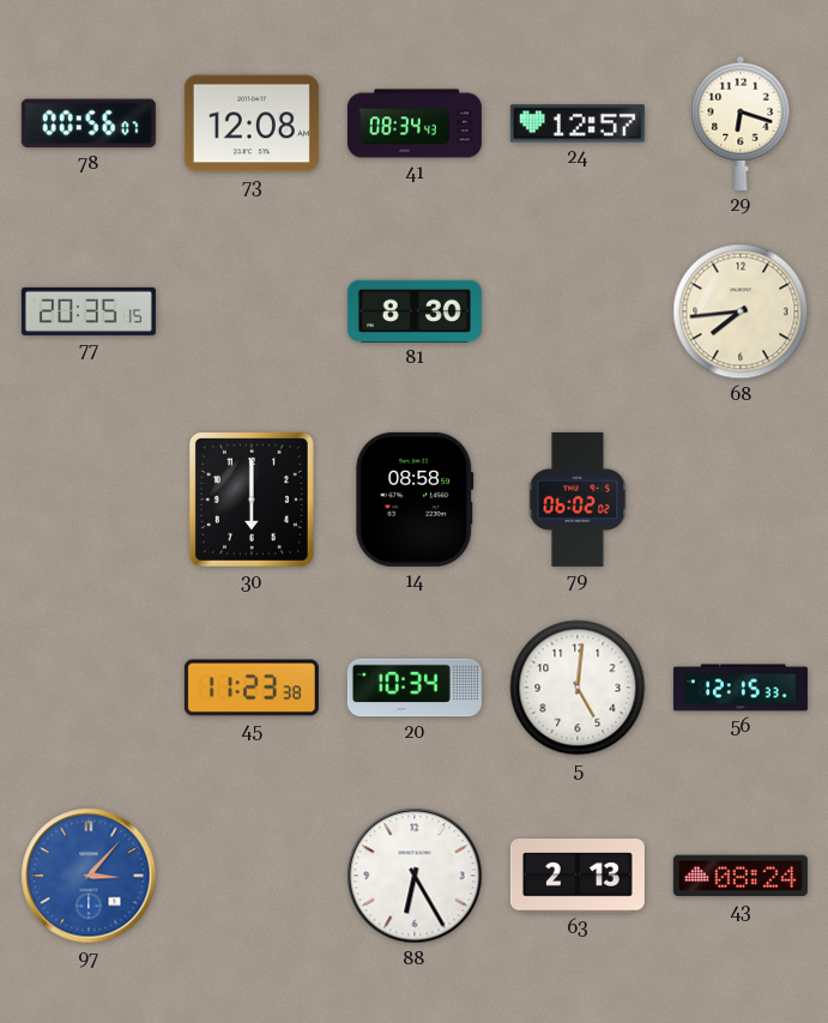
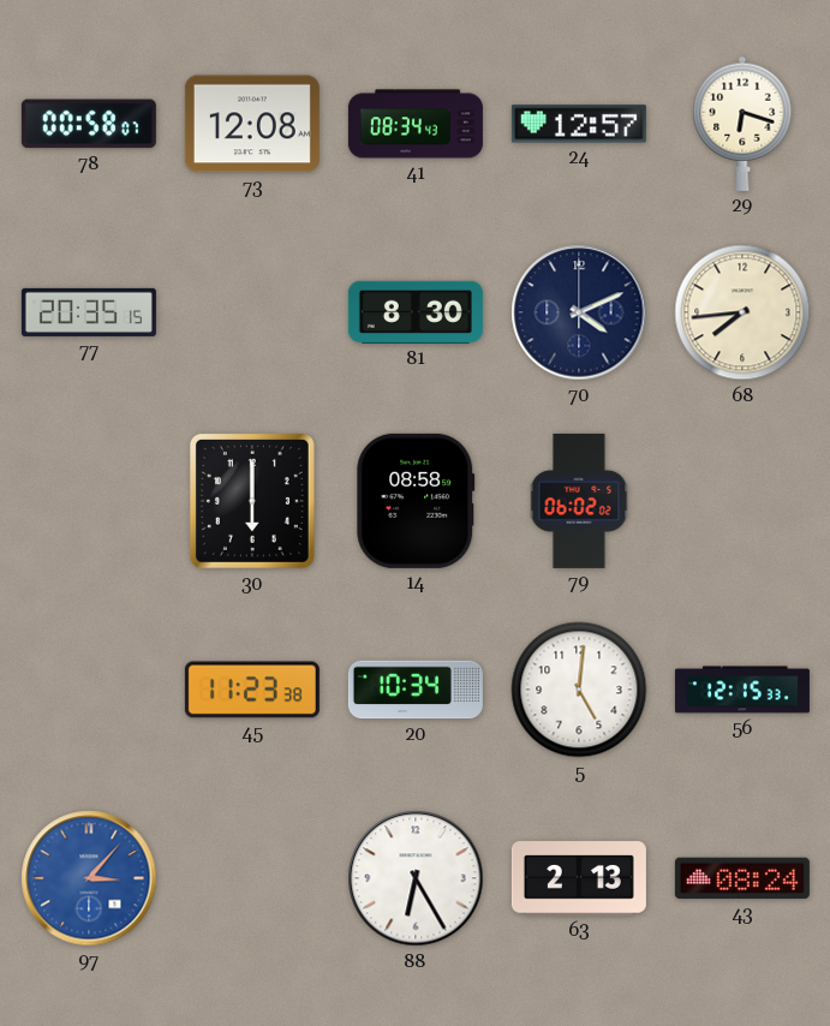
78: 00:56 -> 00:58
70: none -> 4:11
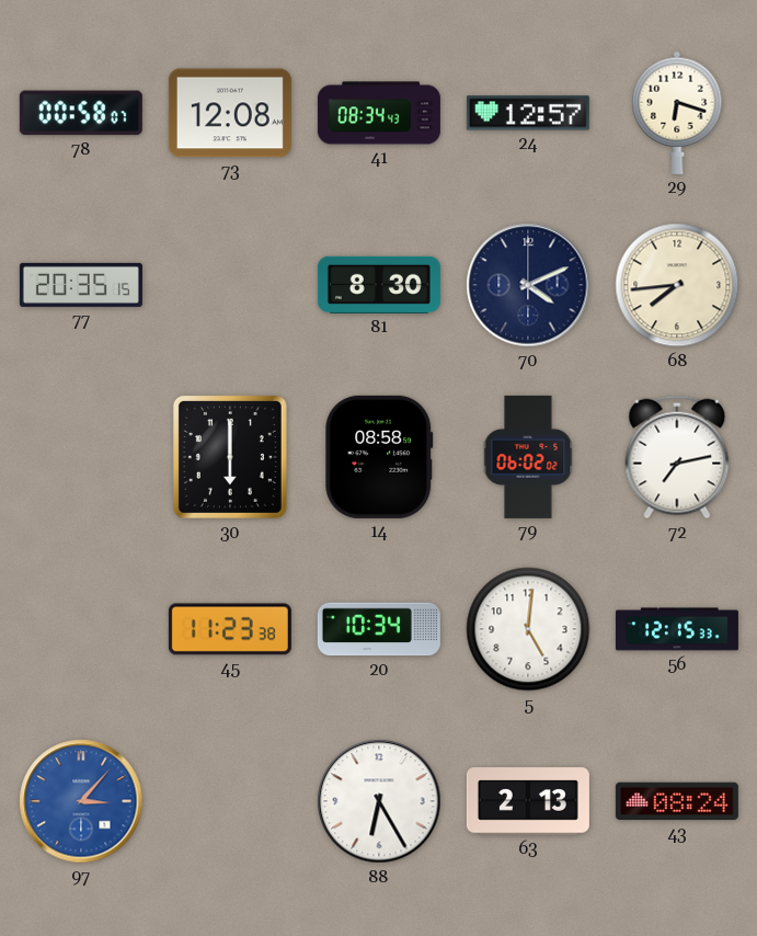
72: none -> 7:13
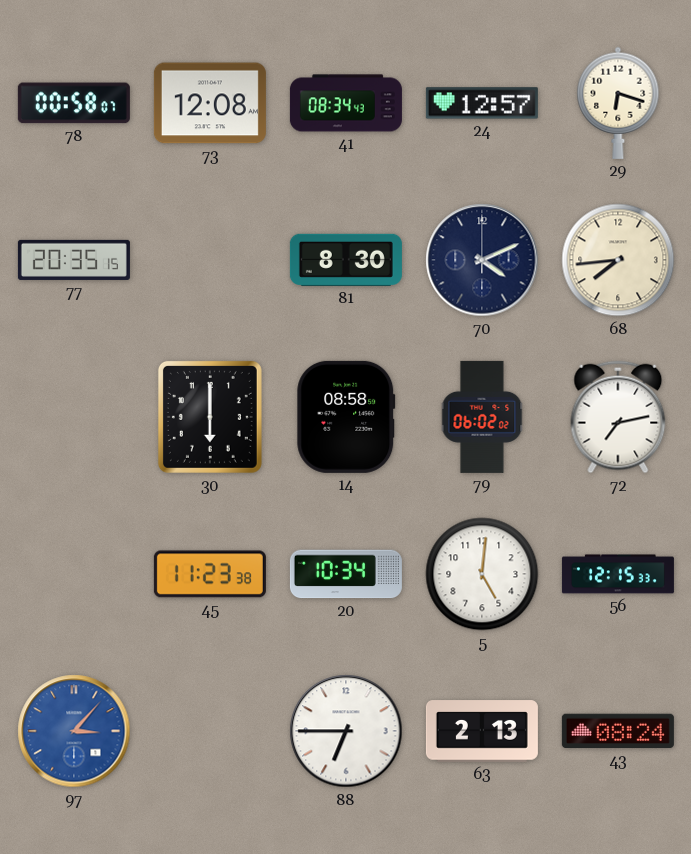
88: 6:25 -> 6:45
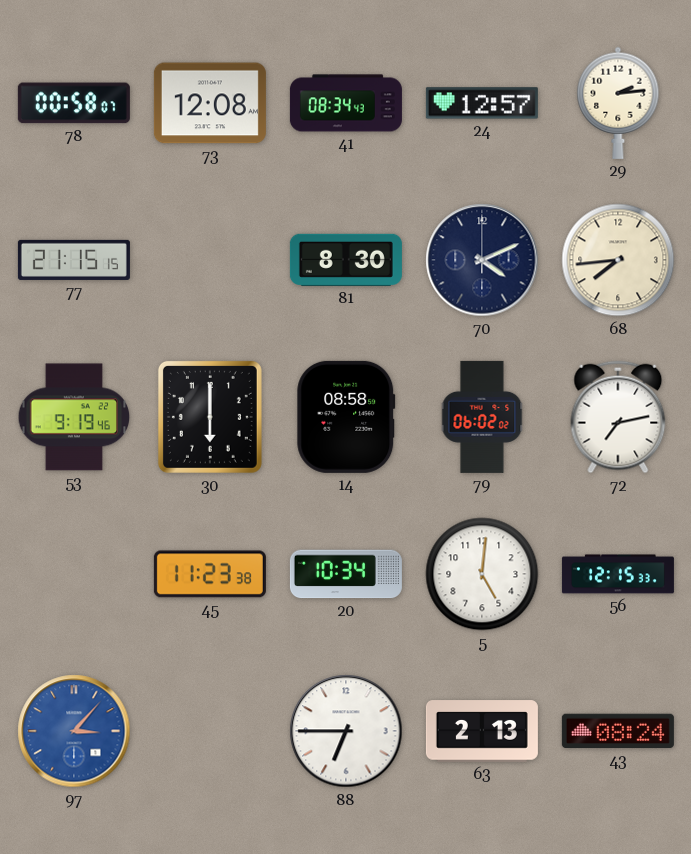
29: 6:18 -> 2:14
77: 20:35 -> 21:15
53: none -> 9:19
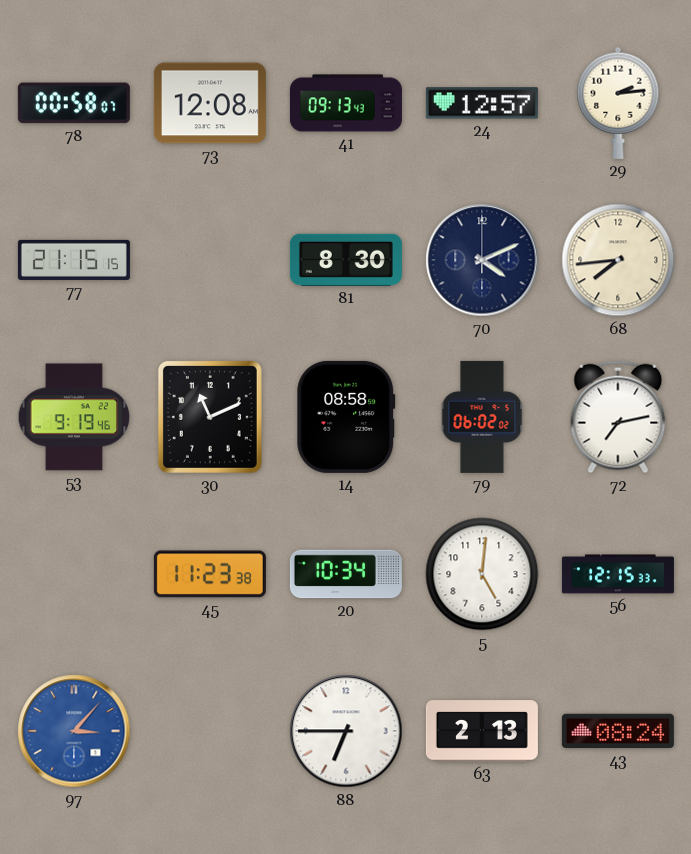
41: 08:34 -> 09:13
30: 6:00 -> 11:11
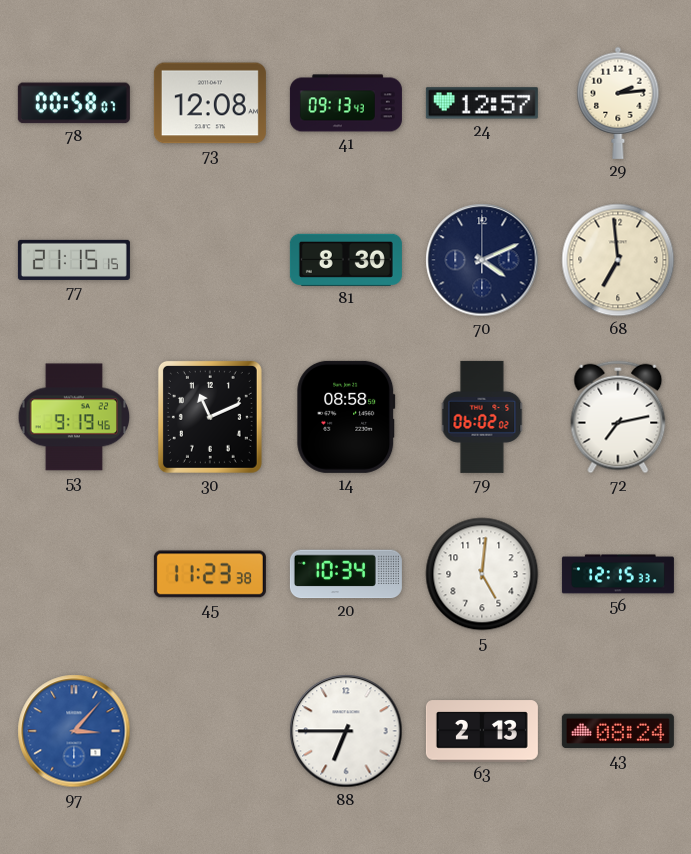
68: 7:44 -> 6:59
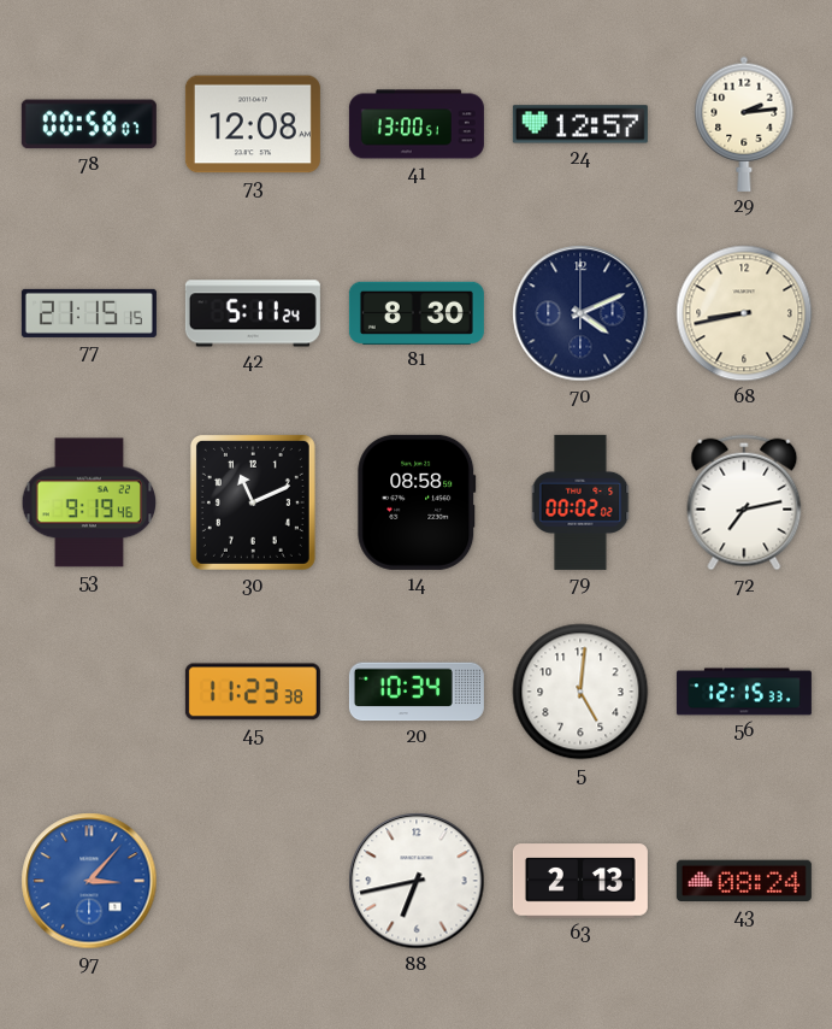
41: 09:13 -> 13:00
42: none -> 5:11
68: 6:59 -> 8:43
79: 06:02 -> 00:02
88: 6:45 -> 6:43
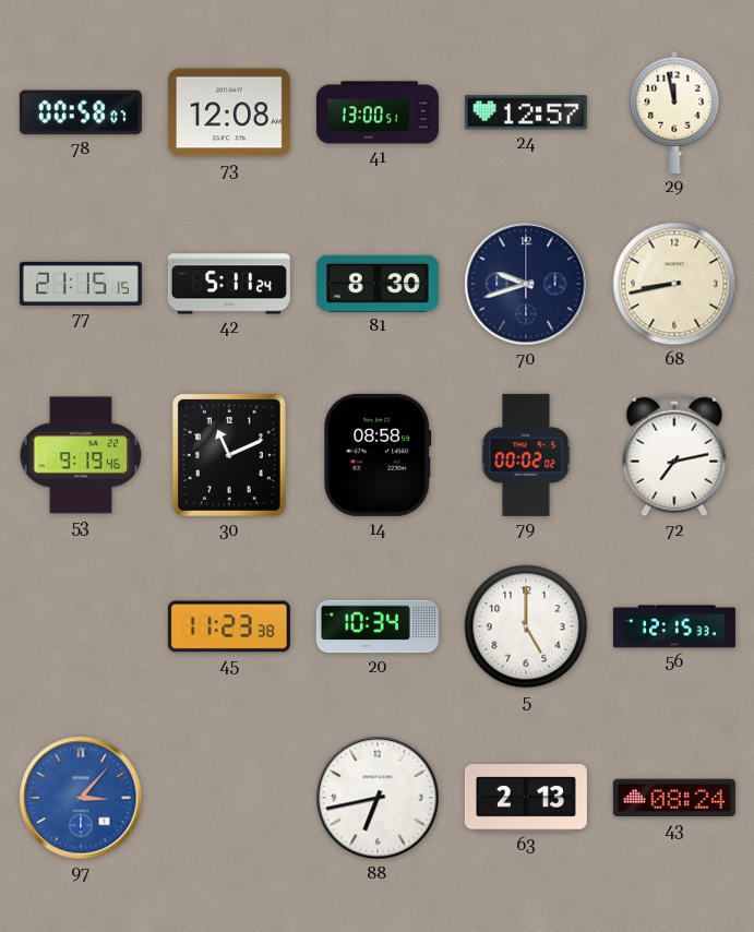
29: 2:14 -> 11:58
70: 4:11 -> 9:42
5: 5:01 -> 5:00
